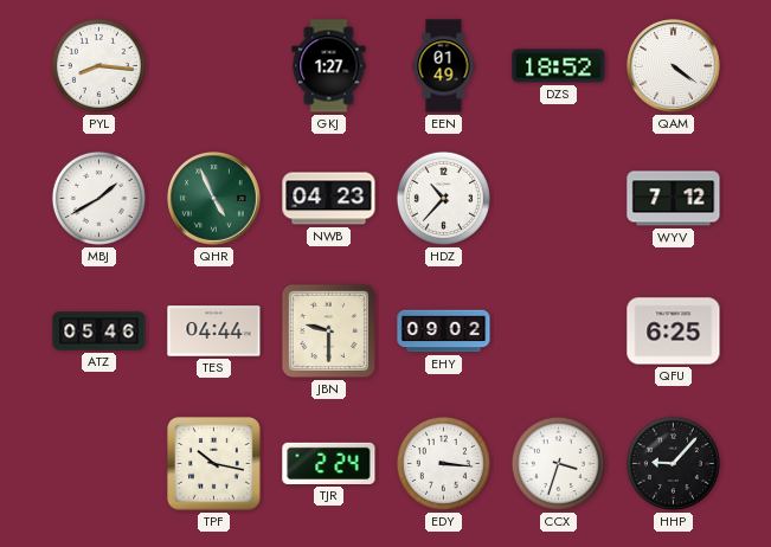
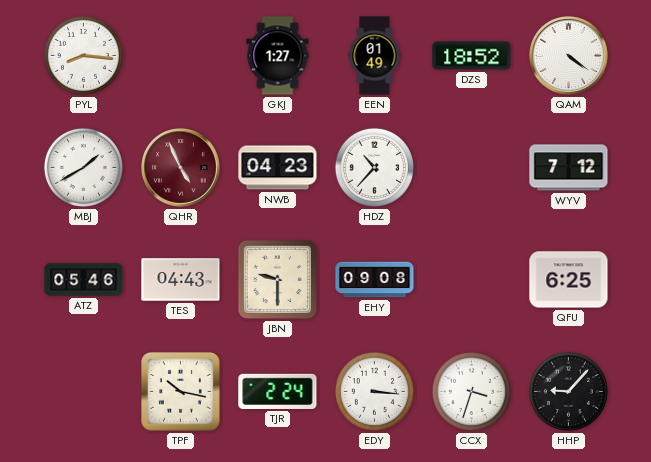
QHR dial: green -> burgundy
TES: 04:44 -> 04:43
EHY: 09:02 -> 09:08
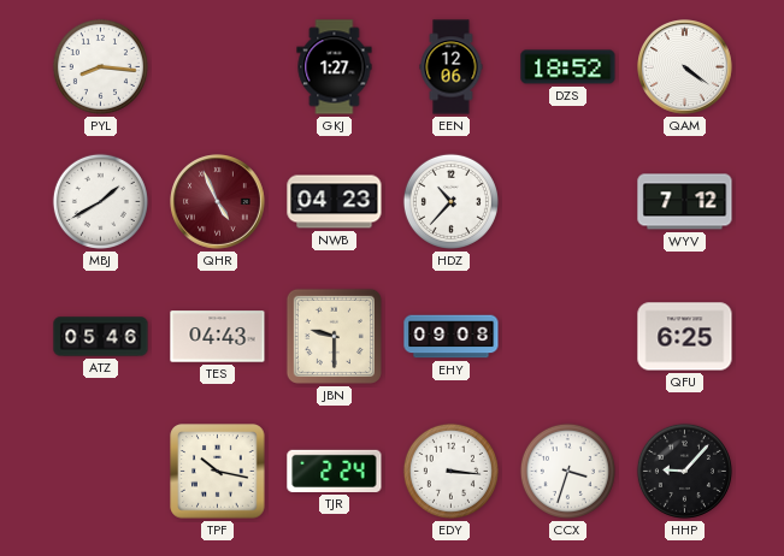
EEN: 01:49 -> 12:06
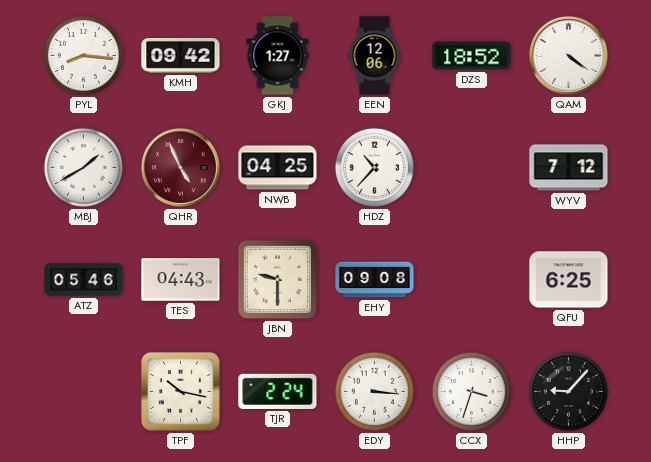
KMH: none -> 09:42
NWB: 04:23 -> 04:25
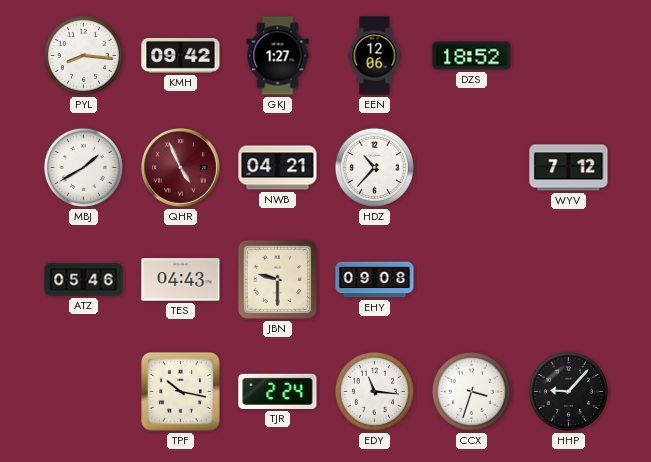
QAM: 4:21 -> none
NWB: 04:25 -> 04:21
QFU: 6:25 -> none
EDY: 3:16 -> 11:16
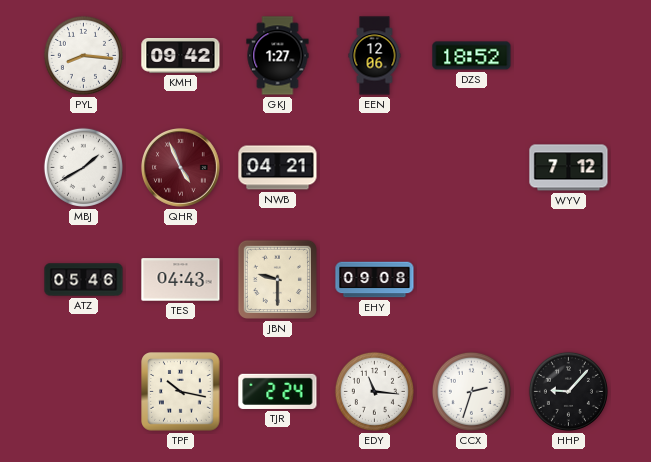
HDZ: 10:37 -> none
CCX: 3:33 -> 2:33
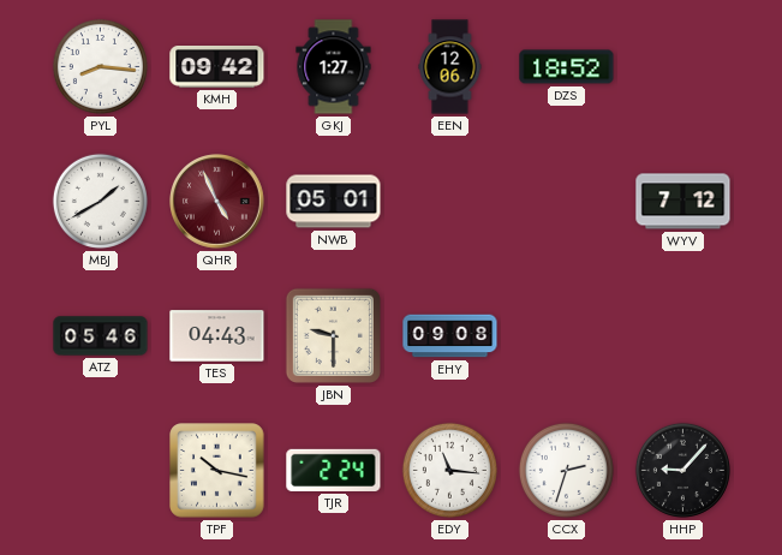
NWB: 04:21 -> 05:01
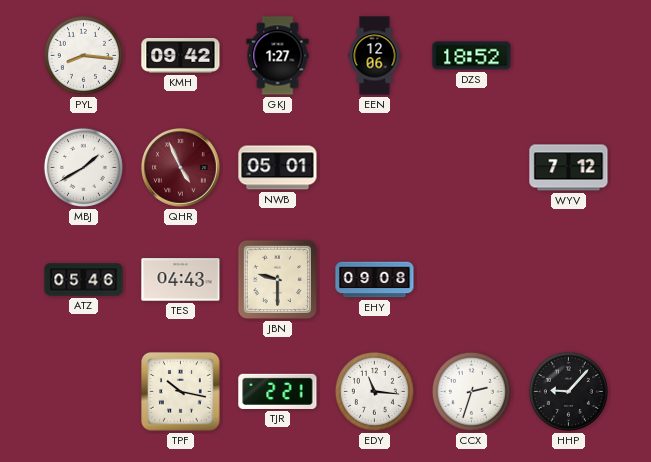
TJR: 2:24 -> 2:21
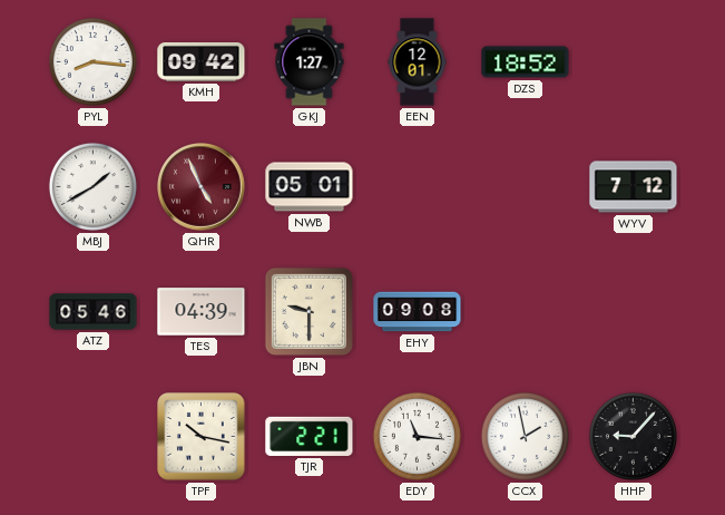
EEN: 12:06 -> 12:01
TES: 04:43 -> 04:39
CCX: 2:33 -> 1:58
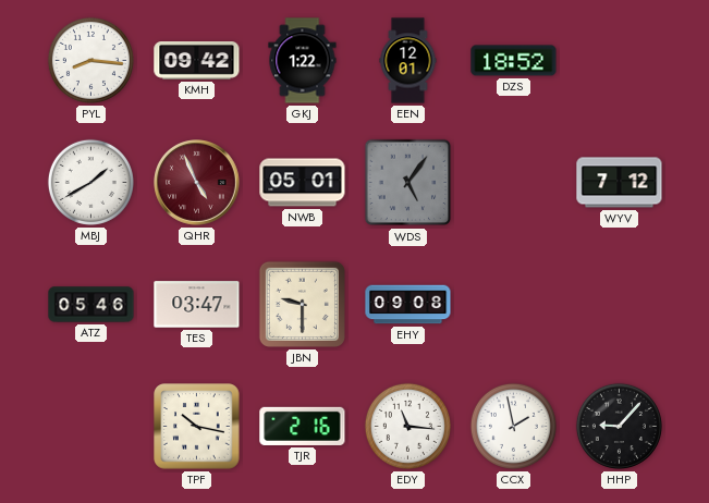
GKJ: 1:27 -> 1:22
WDS: none -> 5:06
TES: 04:39 -> 03:47
TJR: 2:21 -> 2:16
